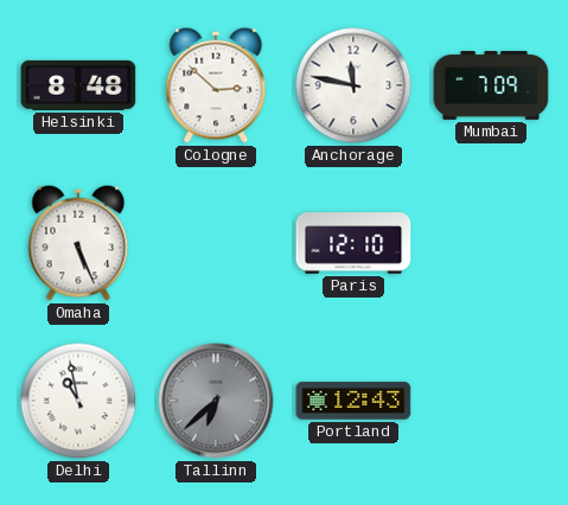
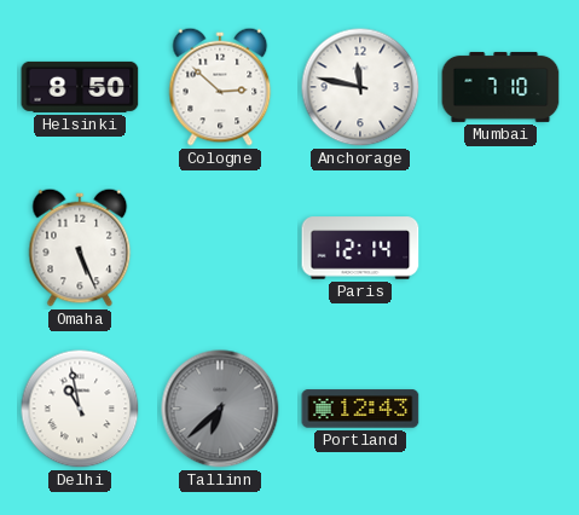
Helsinki: 8:48 -> 8:50
Mumbai: 7:09 -> 7:10
Paris: 12:10 -> 12:14
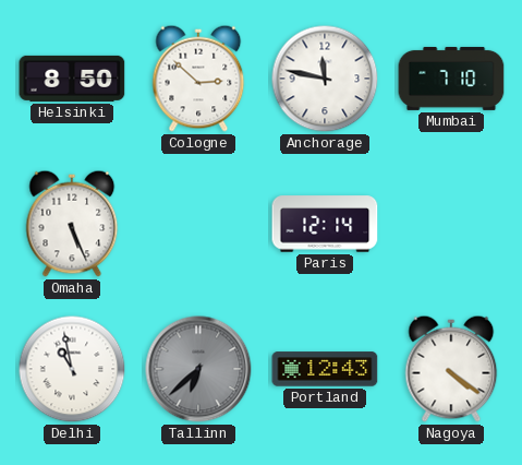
Nagoya: none -> 4:21
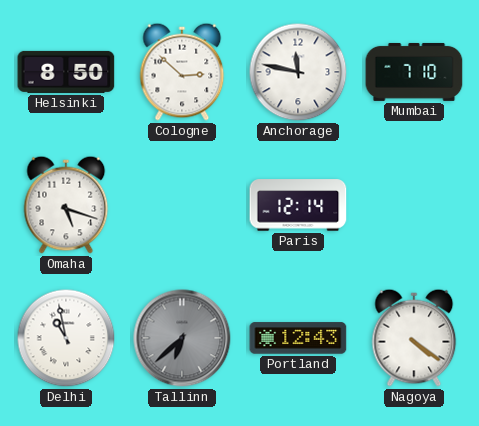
Omaha: 5:26 -> 5:18
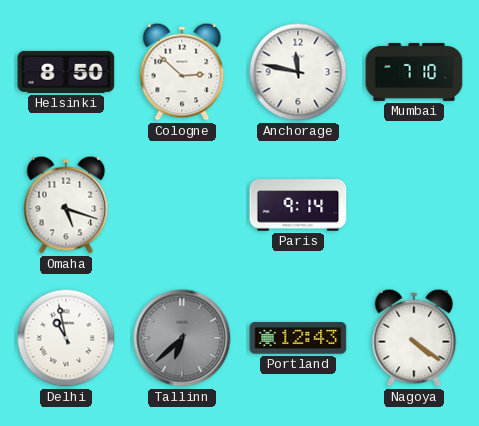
Paris: 12:14 -> 9:14
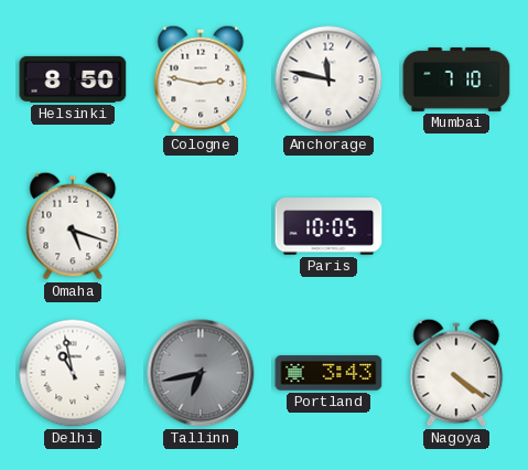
Cologne: 2:52 -> 2:47
Paris: 9:14 -> 10:05
Tallinn: 6:38 -> 6:43
Portland: 12:43 -> 3:43
